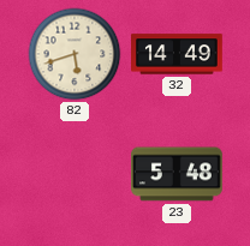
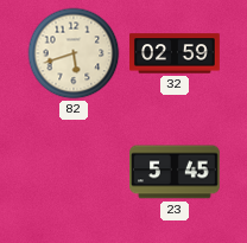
32: 14:49 -> 02:59
23: 5:48 -> 5:45
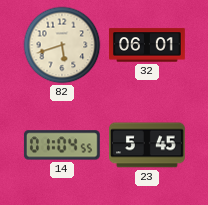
32: 02:59 -> 06:01
14: none -> 01:04
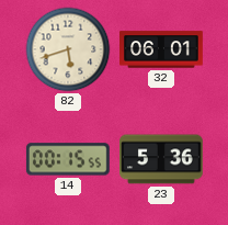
14: 01:04 -> 00:15
23: 5:45 -> 5:36
